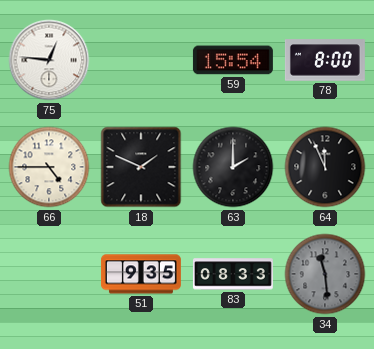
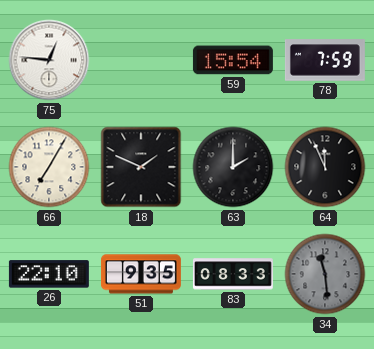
78: 8:00 -> 7:59
66: 4:45 -> 7:05
26: none -> 22:10
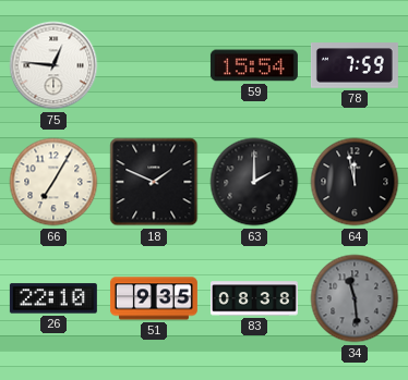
64: 11:56 -> 11:58
83: 08:33 -> 08:38
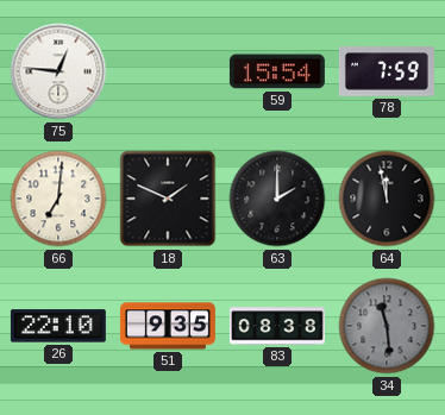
66: 7:05 -> 7:01
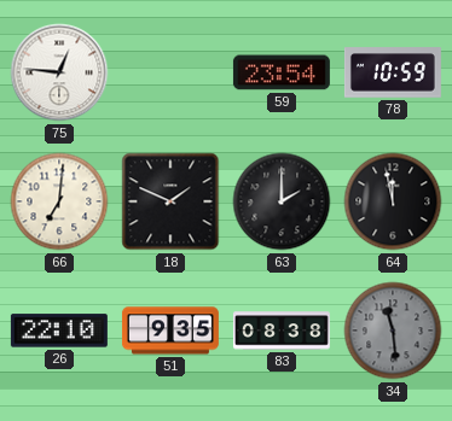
59: 15:54 -> 23:54
78: 7:59 -> 10:59
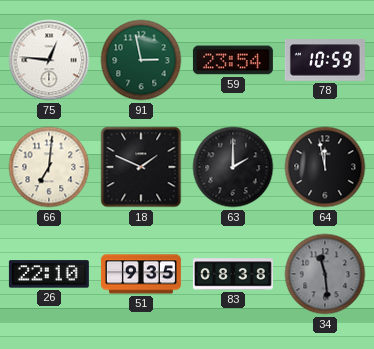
91: none -> 2:58
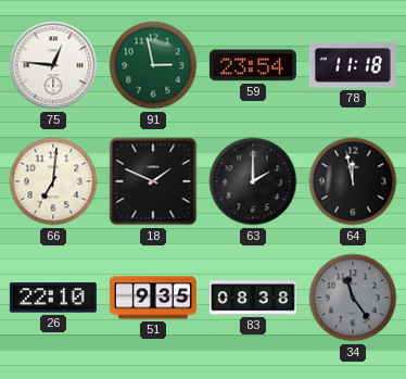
78: 10:59 -> 11:18
34: 11:29 -> 11:24
